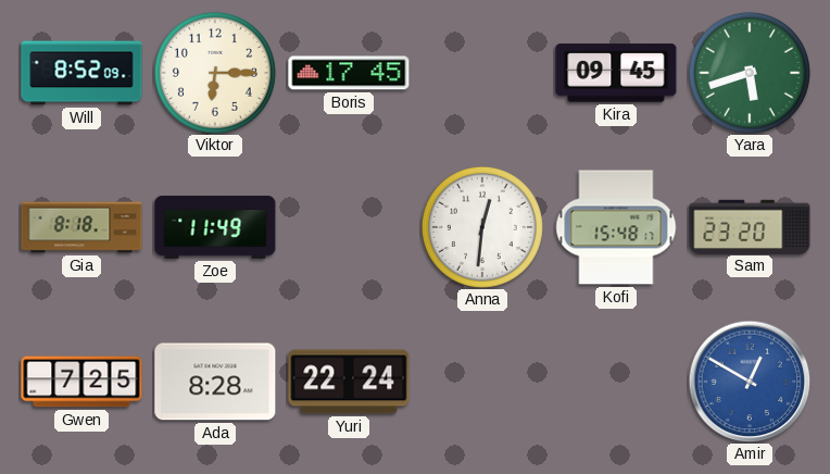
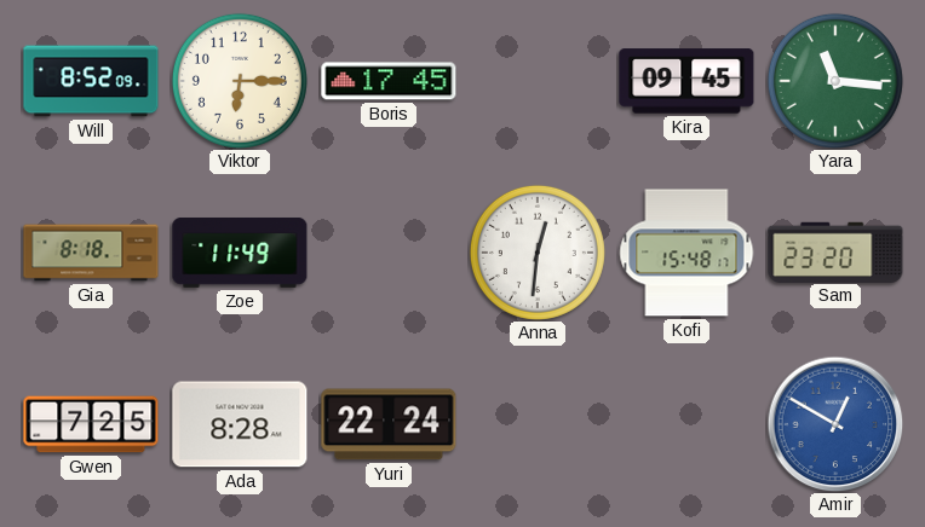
Yara: 5:42 -> 11:16
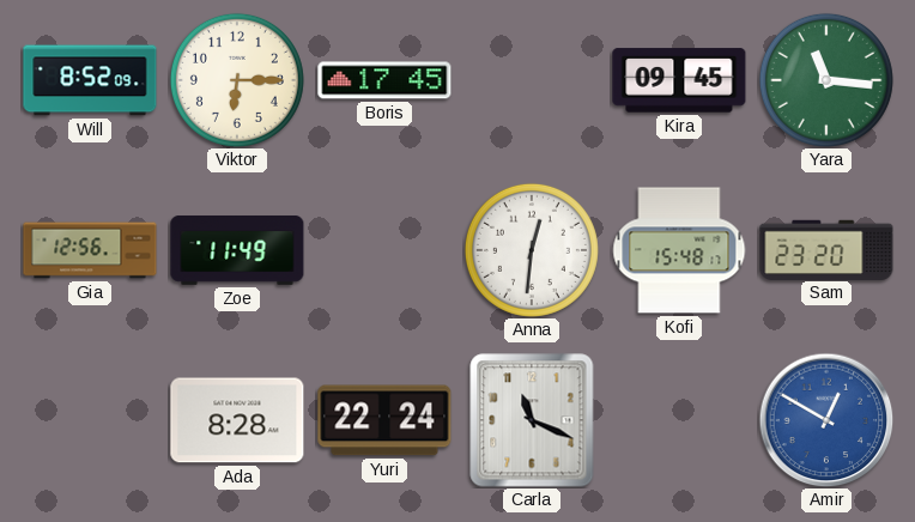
Gia: 8:18 -> 12:56
Gwen: 7:25 -> none
Carla: none -> 11:19
